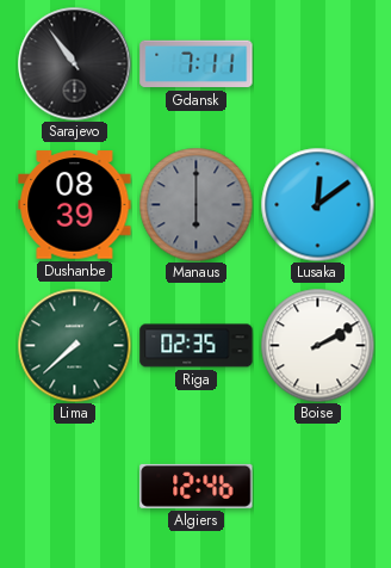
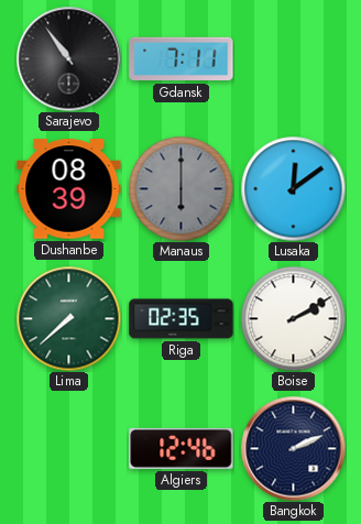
Bangkok: none -> 2:11
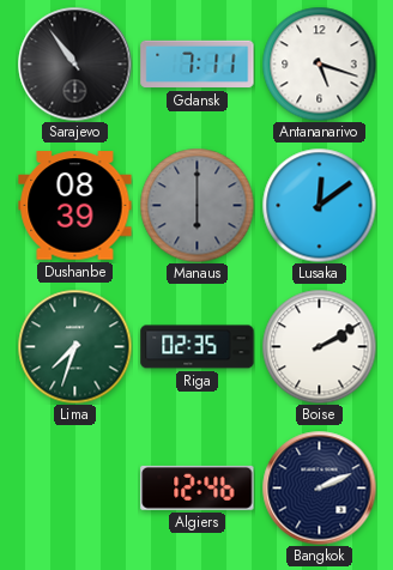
Antananarivo: none -> 5:18
Lima: 7:38 -> 7:33
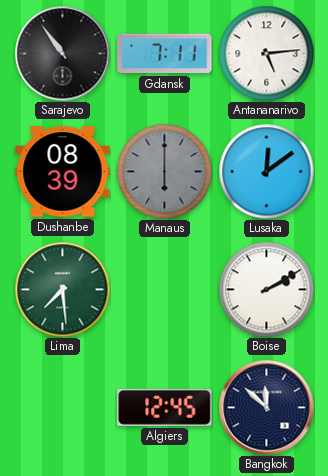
Antananarivo: 5:18 -> 5:14
Lima: 7:33 -> 7:29
Riga: 02:35 -> none
Algiers: 12:46 -> 12:45
Bangkok: 2:11 -> 11:52
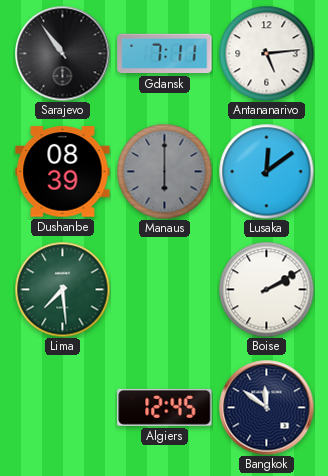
Bangkok: 11:52 -> 11:51
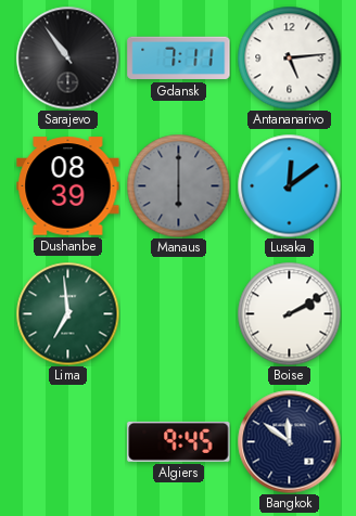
Lima: 7:29 -> 6:59
Algiers: 12:45 -> 9:45
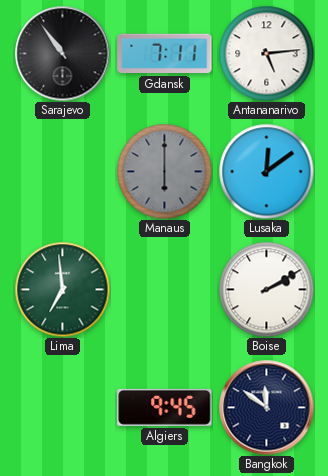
Dushanbe: 08:39 -> none
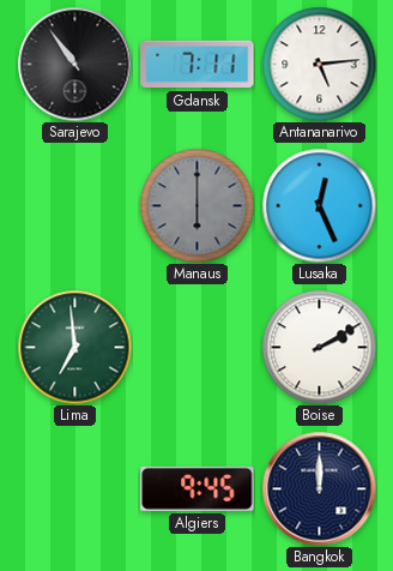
Lusaka: 12:09 -> 12:26
Bangkok: 11:51 -> 12:00
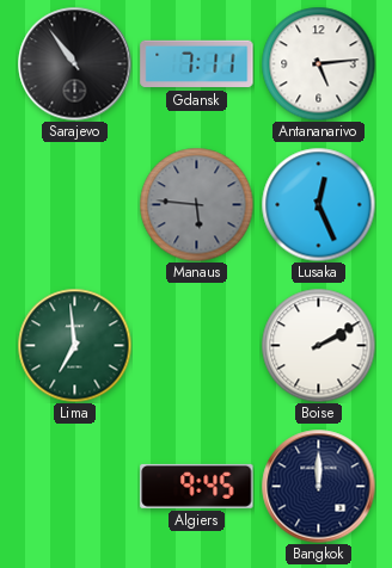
Manaus: 6:00 -> 5:46
